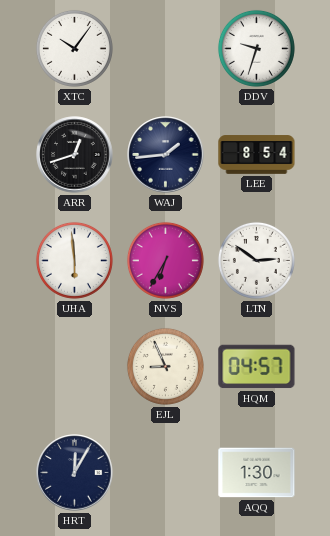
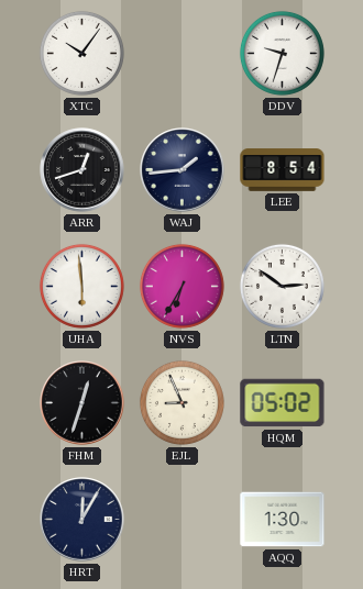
FHM: none -> 12:33
HQM: 04:57 -> 05:02
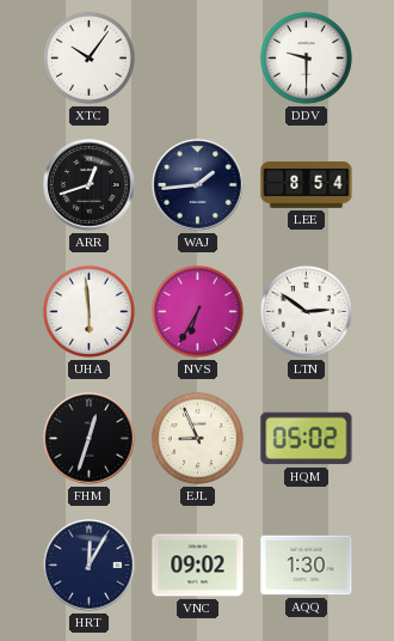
DDV: 9:33 -> 9:30
VNC: none -> 09:02
